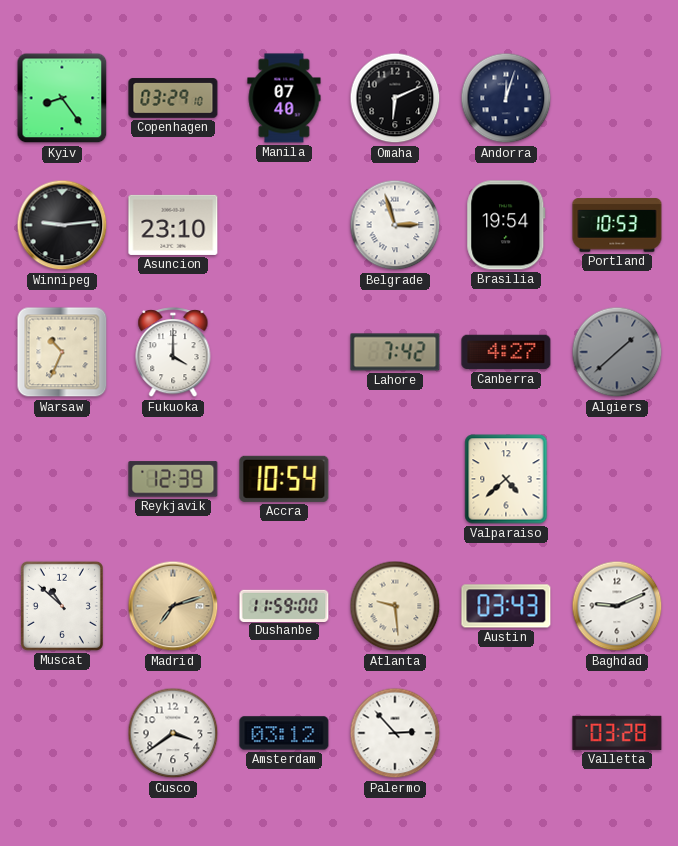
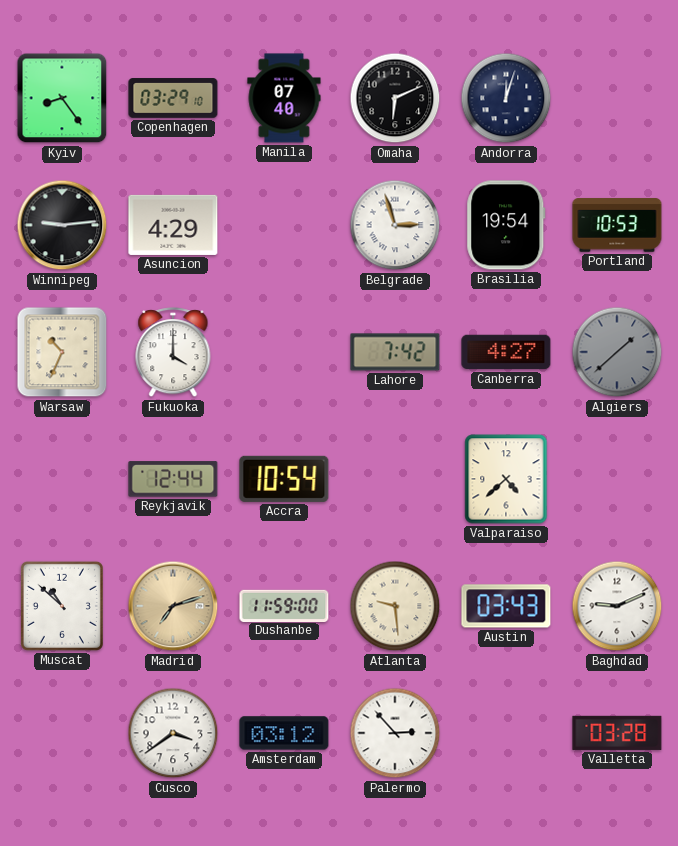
Asuncion: 23:10 -> 4:29
Reykjavik: 12:39 -> 12:44
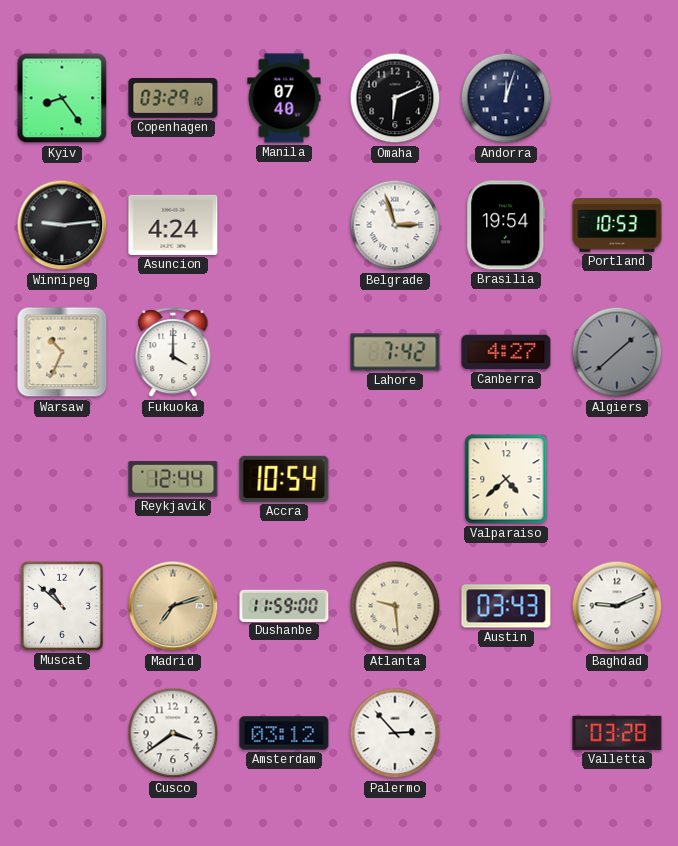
Asuncion: 4:29 -> 4:24
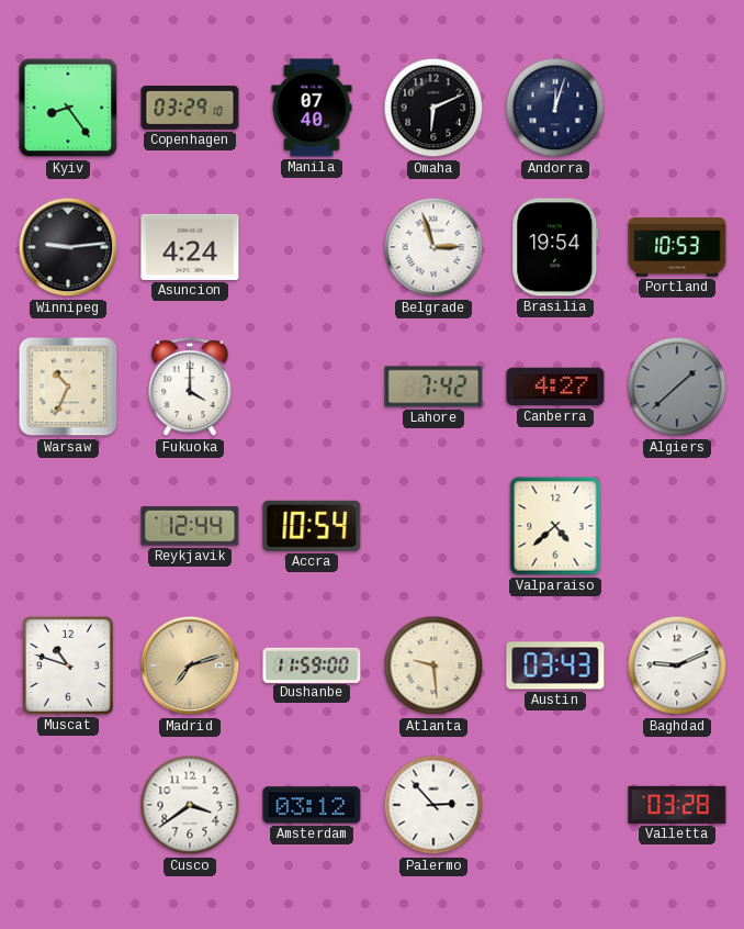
Muscat: 10:52 -> 10:48
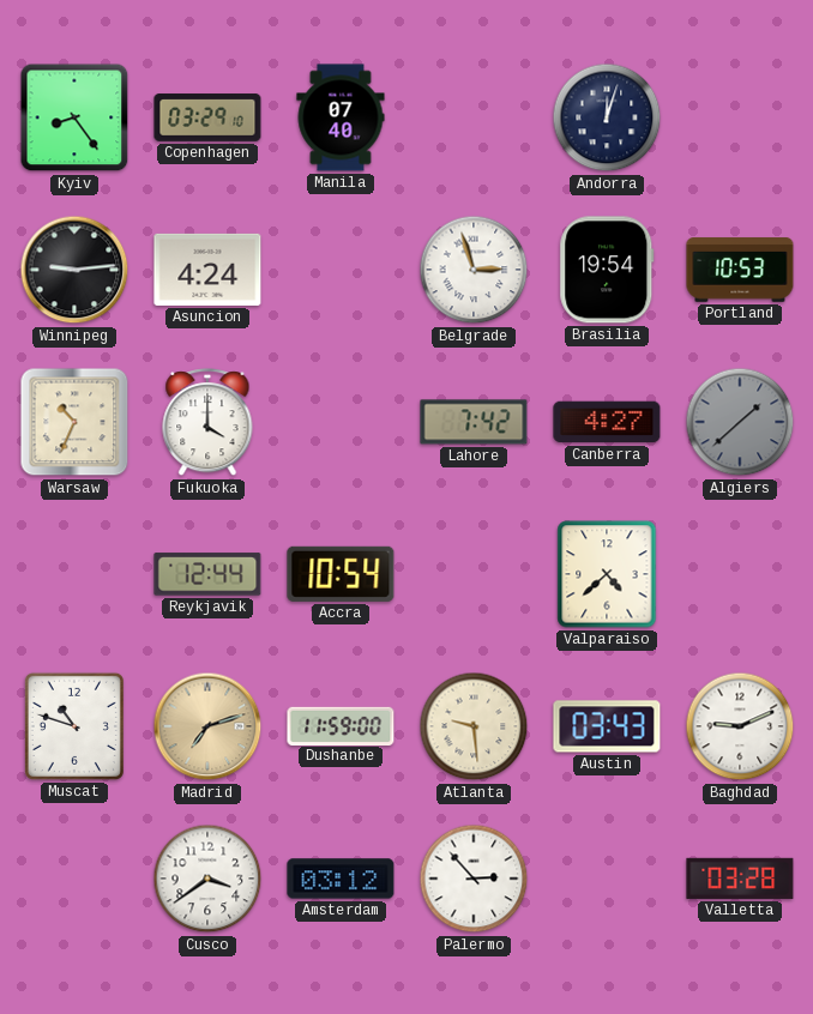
Omaha: 6:11 -> none
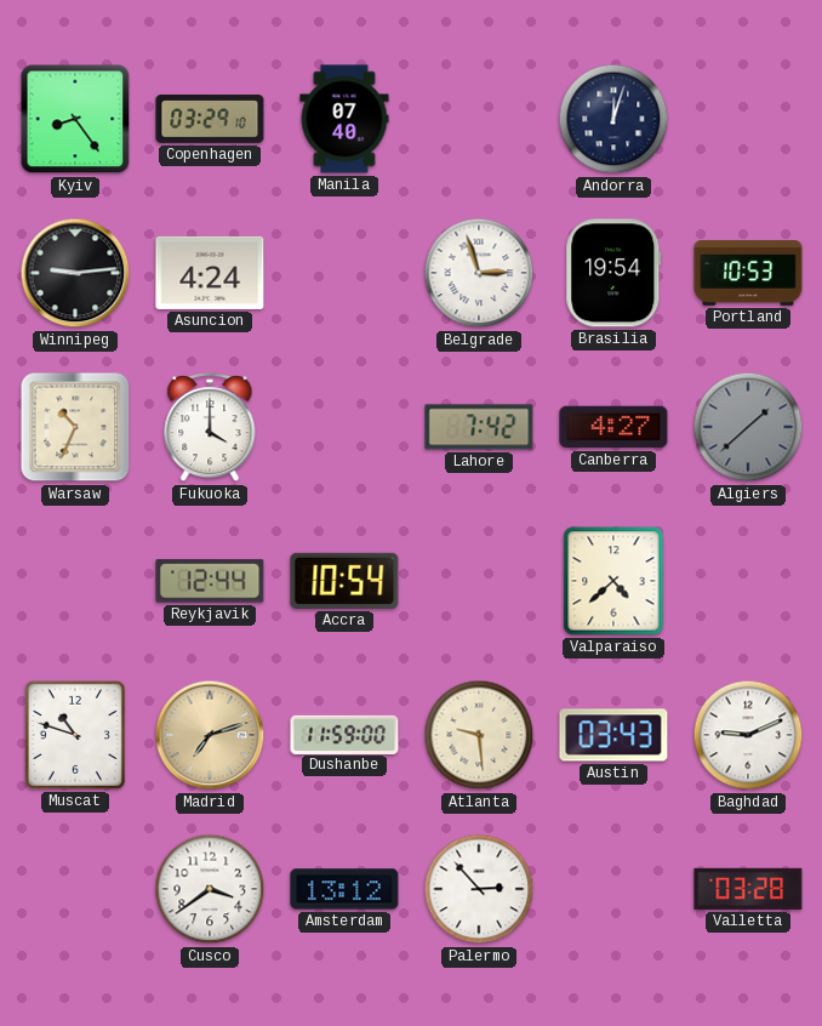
Amsterdam: 03:12 -> 13:12
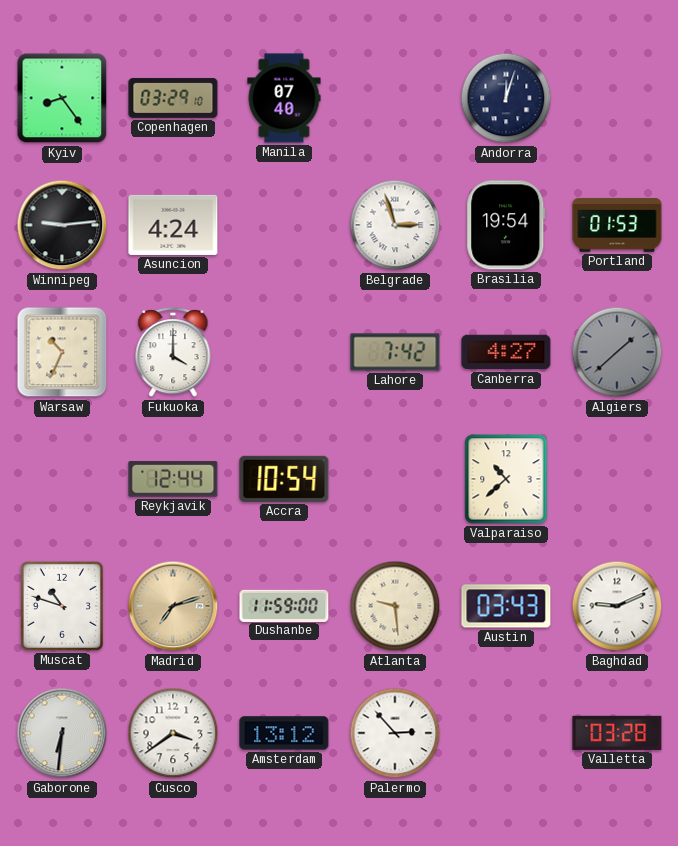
Portland: 10:53 -> 01:53
Valparaiso: 4:38 -> 10:38
Gaborone: none -> 6:31
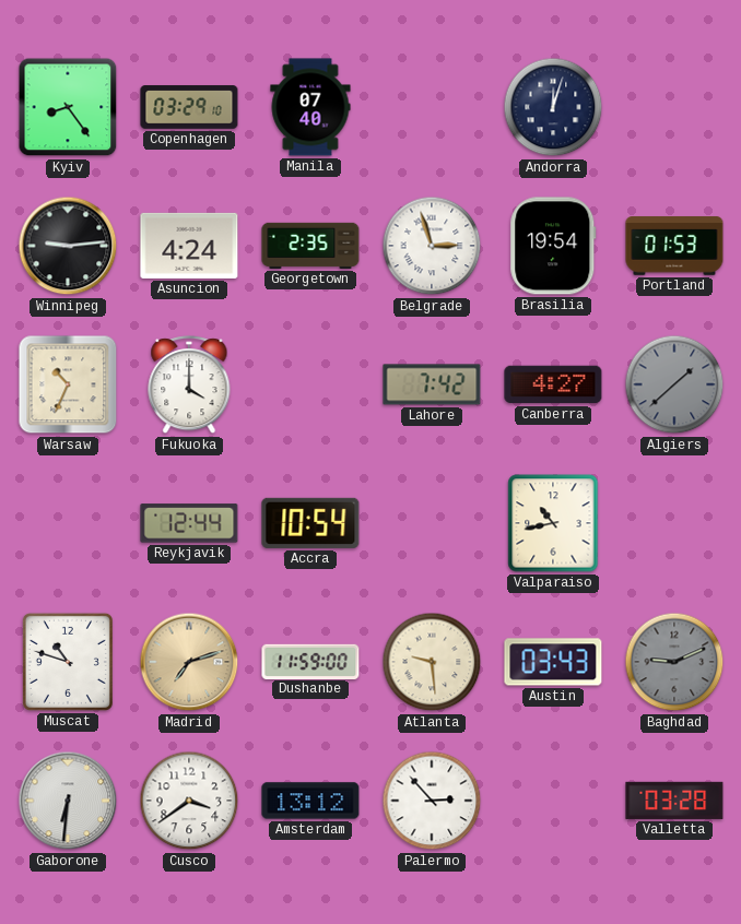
Georgetown: none -> 2:35
Valparaiso: 10:38 -> 10:43
Baghdad dial: white -> grey
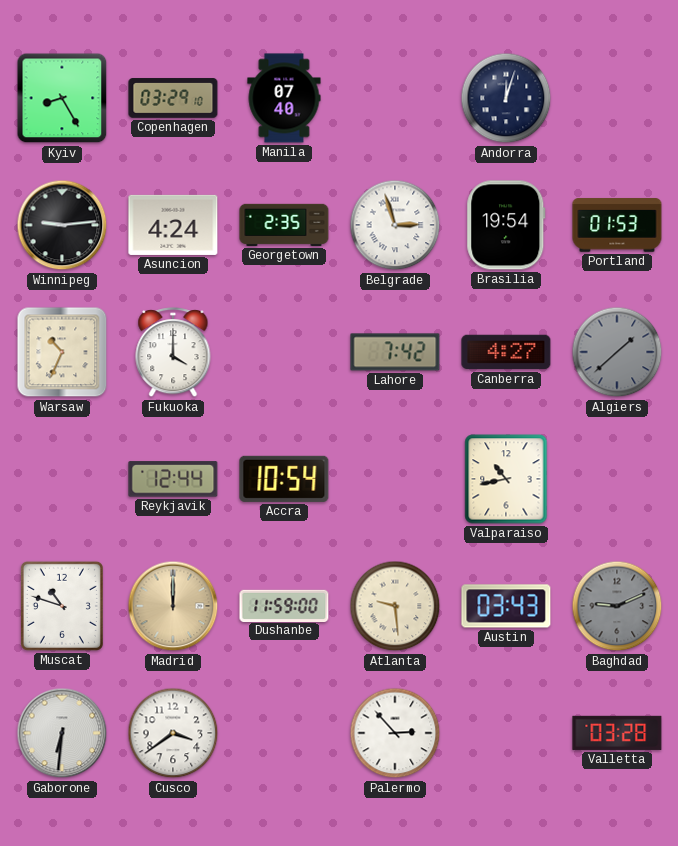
Kyiv: 8:24 -> 8:25
Madrid: 7:12 -> 12:00
Amsterdam: 13:12 -> none
